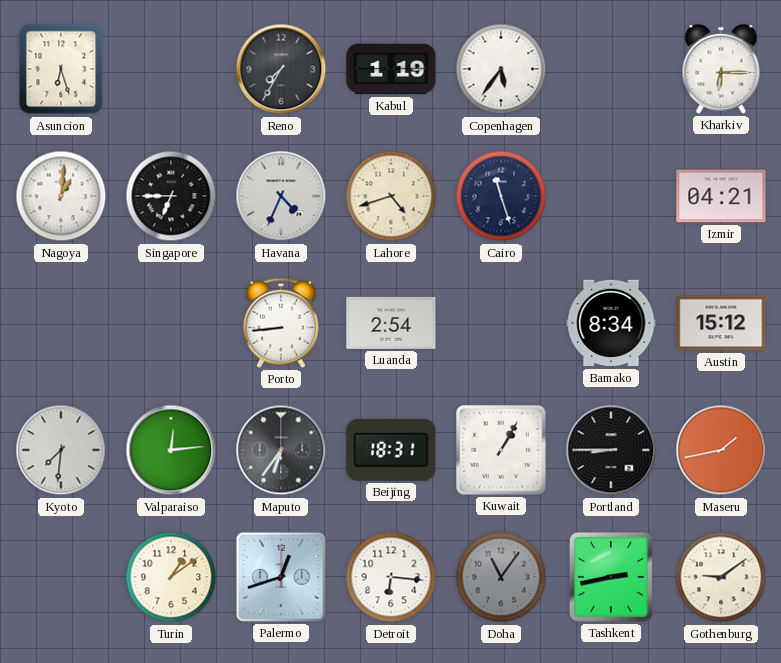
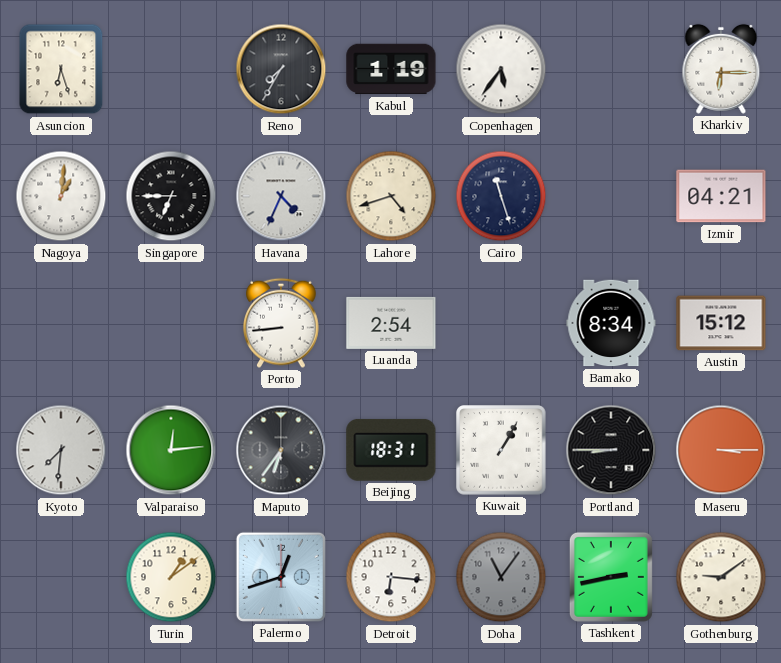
Maseru: 1:43 -> 3:15
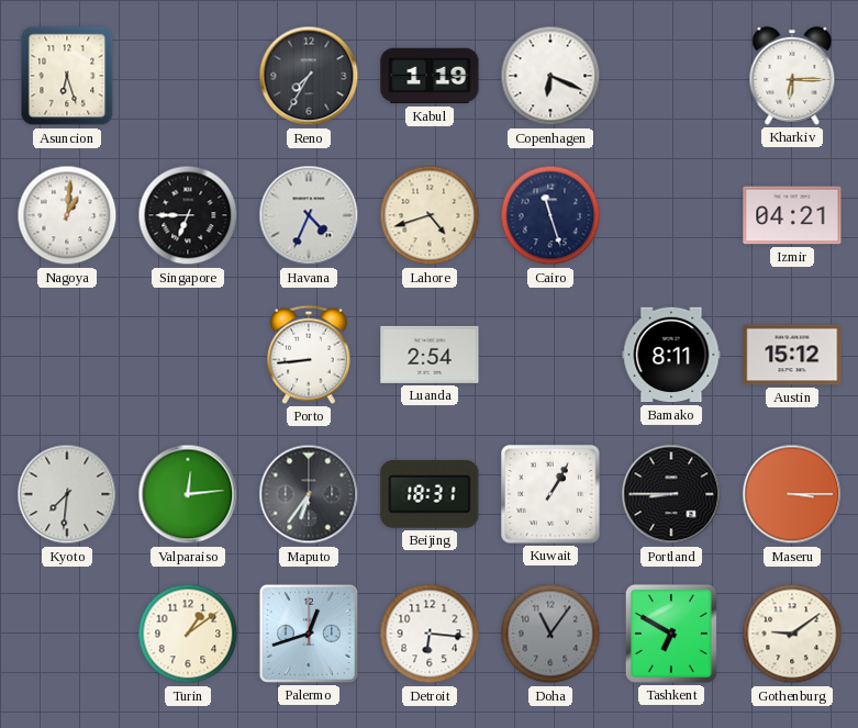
Copenhagen: 5:36 -> 6:19
Bamako: 8:34 -> 8:11
Tashkent: 2:43 -> 6:50
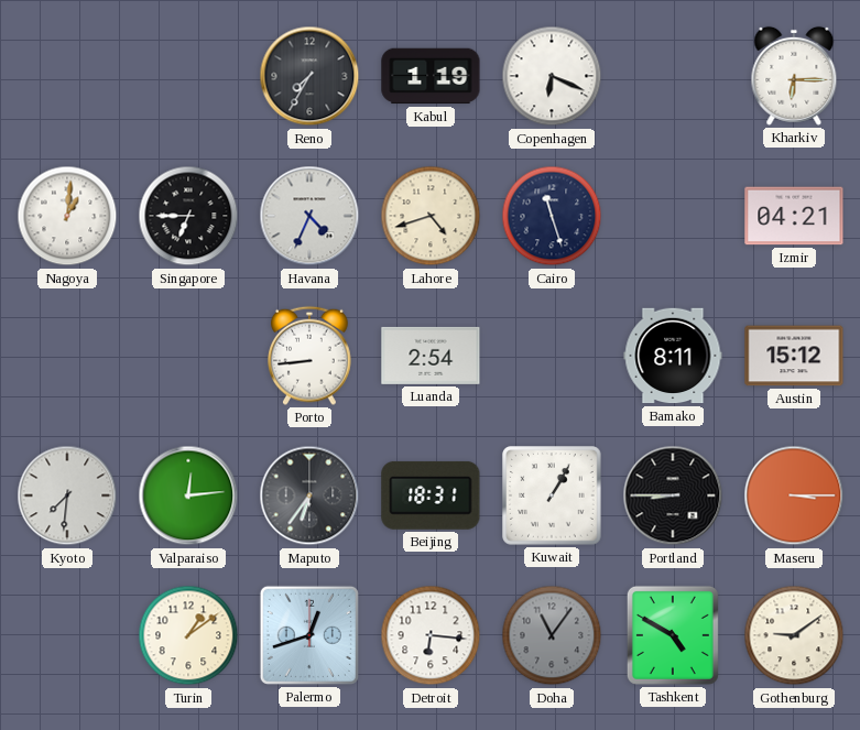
Asuncion: 6:27 -> none
Tashkent: 6:50 -> 4:50
